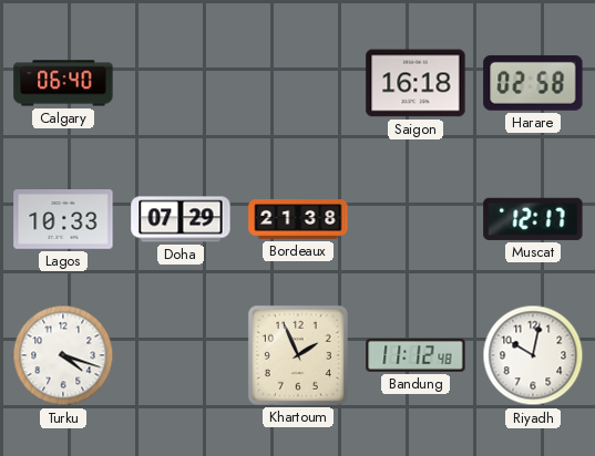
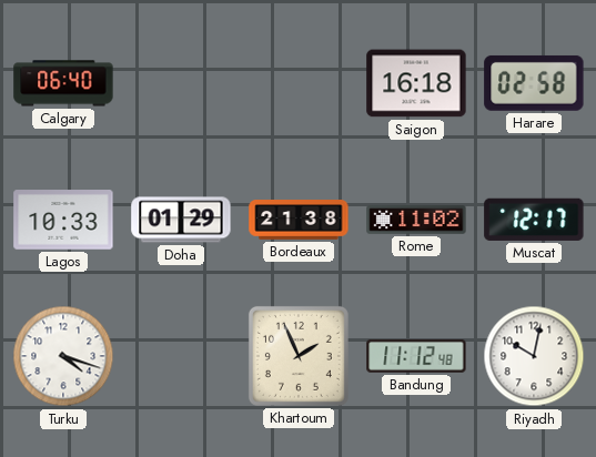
Doha: 07:29 -> 01:29
Rome: none -> 11:02
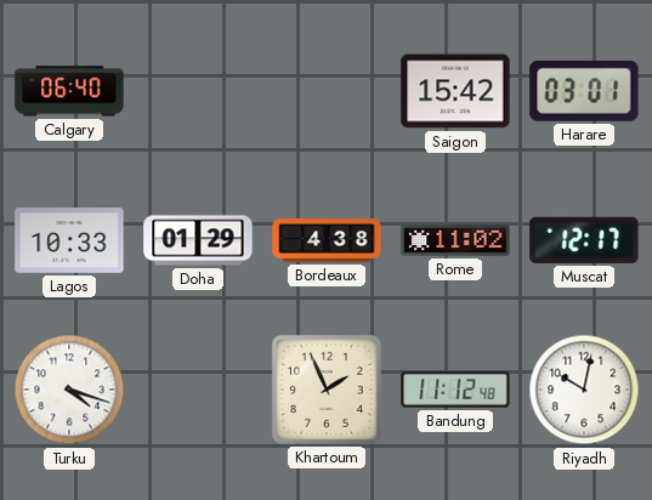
Saigon: 16:18 -> 15:42
Harare: 02:58 -> 03:01
Bordeaux: 21:38 -> 4:38
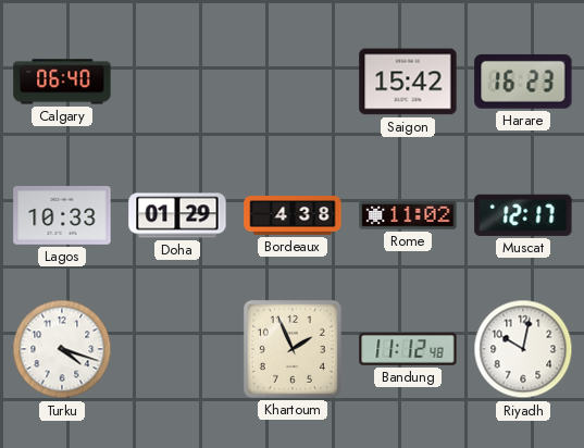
Harare: 03:01 -> 16:23
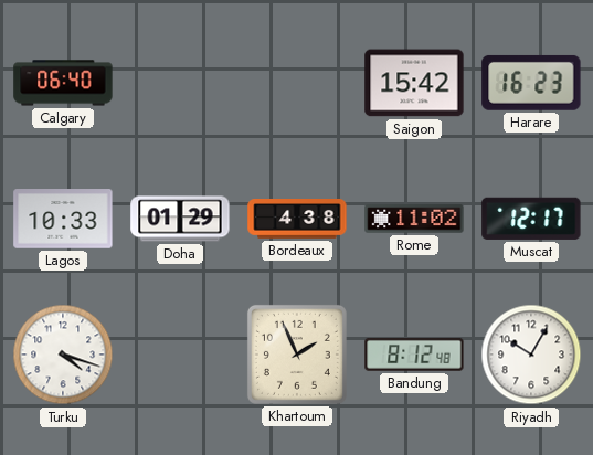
Bandung: 11:12 -> 8:12
Riyadh: 10:02 -> 10:05
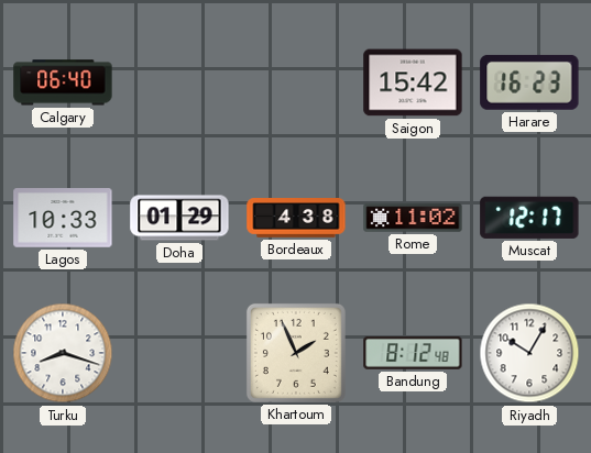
Turku: 4:18 -> 8:18
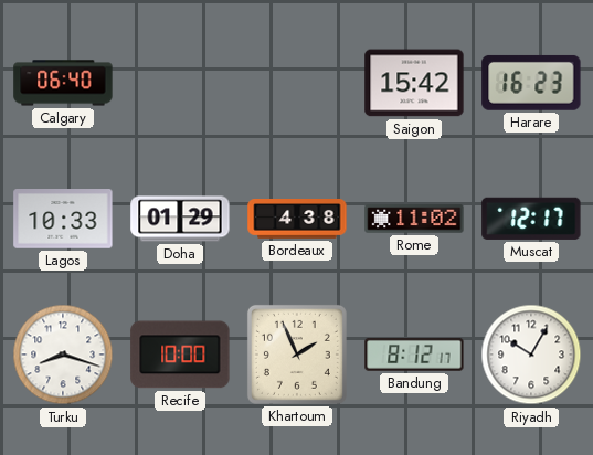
Recife: none -> 10:00
Bandung: 8:12:48 -> 8:12:17
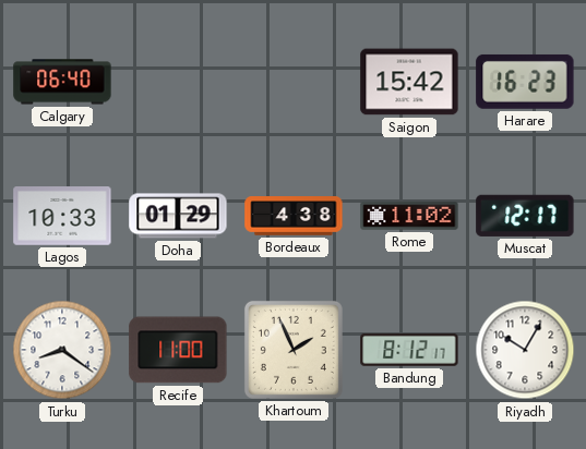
Turku: 8:18 -> 8:21
Recife: 10:00 -> 11:00
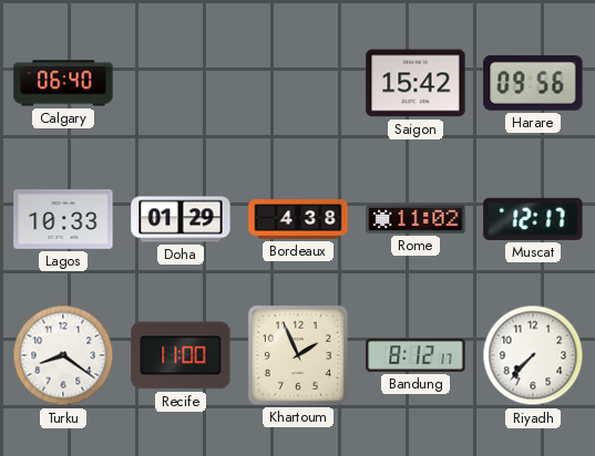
Harare: 16:23 -> 09:56
Riyadh: 10:05 -> 7:37
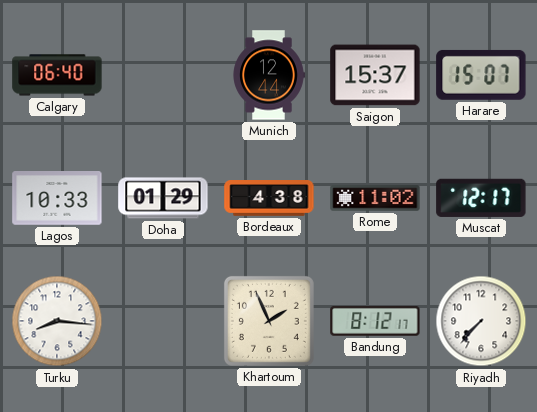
Munich: none -> 12:44
Saigon: 15:42 -> 15:37
Harare: 09:56 -> 15:07
Turku: 8:21 -> 8:16
Recife: 11:00 -> none
